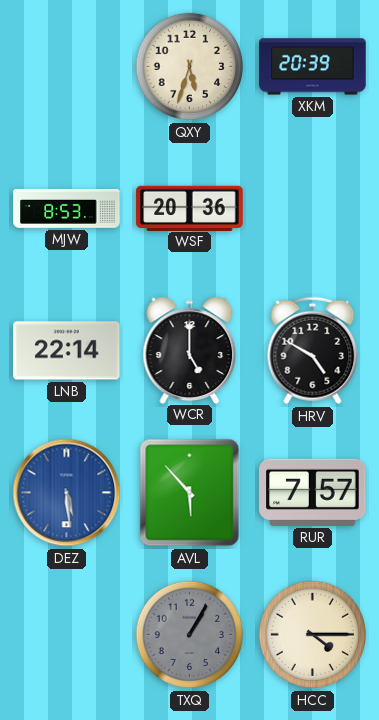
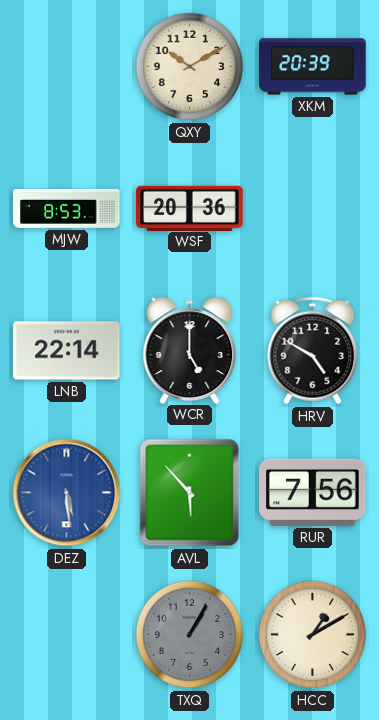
QXY: 5:33 -> 10:10
RUR: 7:57 -> 7:56
HCC: 4:15 -> 1:10
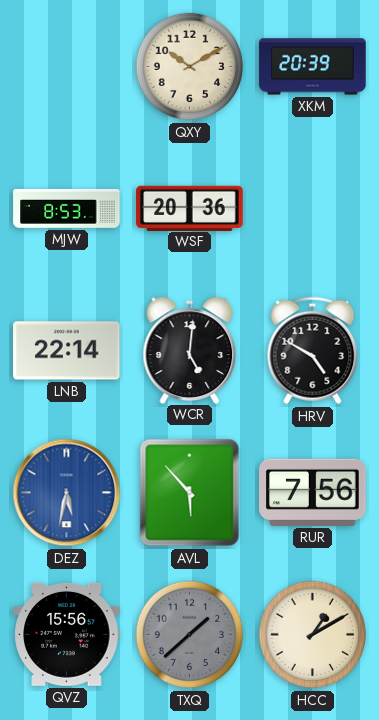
WCR: 5:00 -> 5:01
DEZ: 5:29 -> 5:32
QVZ: none -> 15:56
TXQ: 1:05 -> 1:38
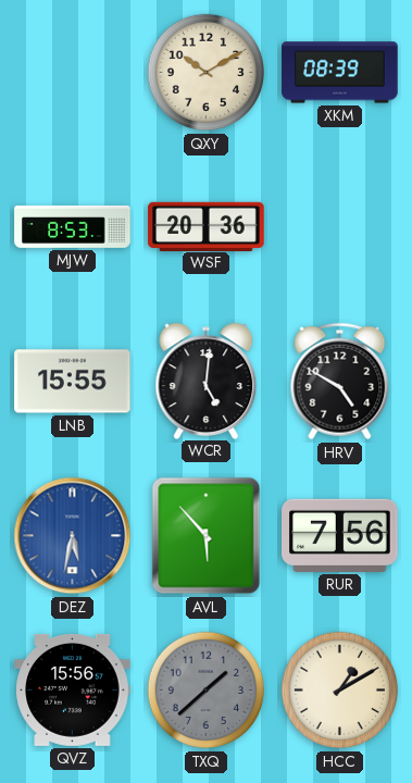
XKM: 20:39 -> 08:39
LNB: 22:14 -> 15:55
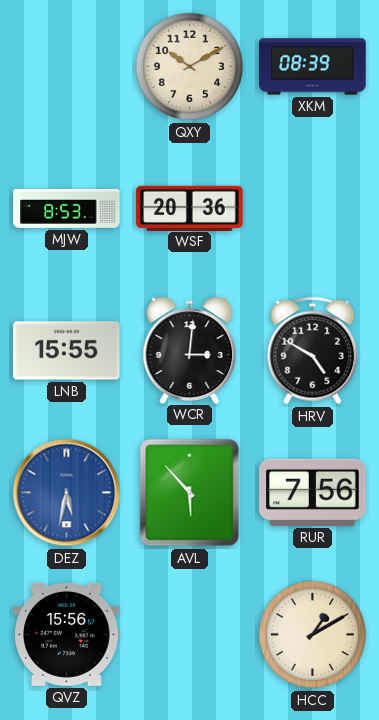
WCR: 5:01 -> 3:01
TXQ: 1:38 -> none
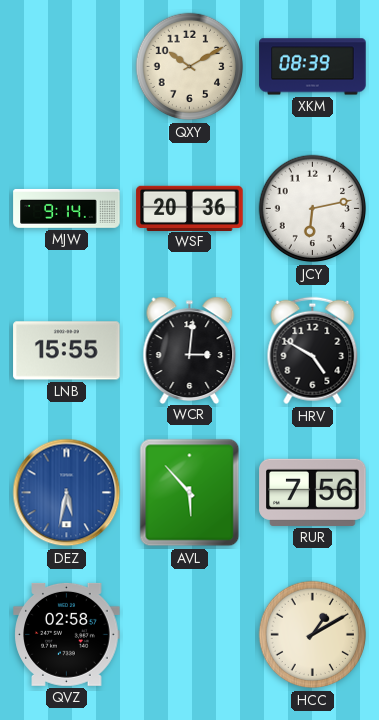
MJW: 8:53 -> 9:14
JCY: none -> 6:13
QVZ: 15:56 -> 02:58
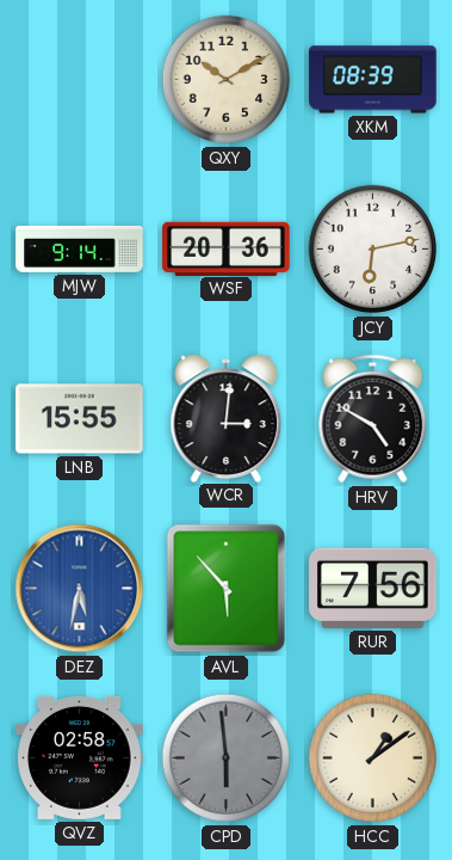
CPD: none -> 5:59
HCC: 1:10 -> 1:09
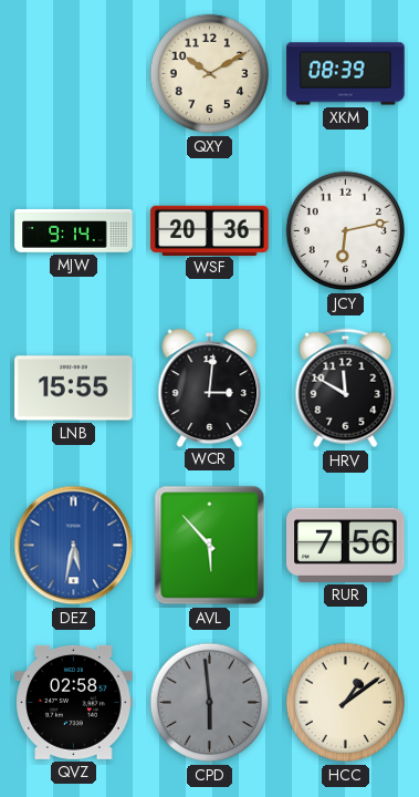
HRV: 4:50 -> 11:50
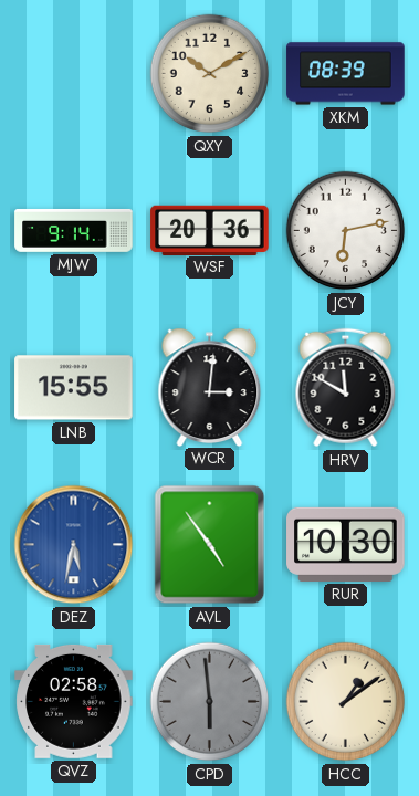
AVL: 5:53 -> 4:54
RUR: 7:56 -> 10:30
